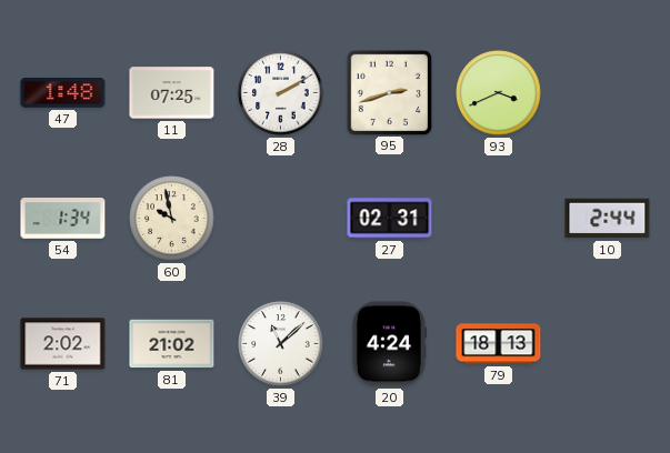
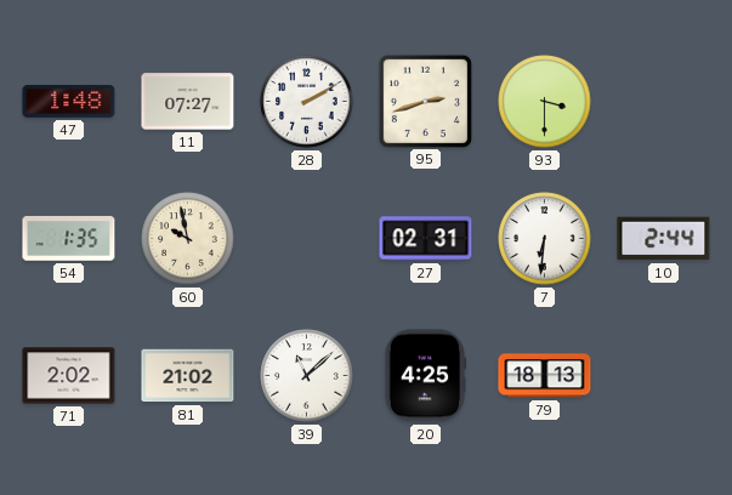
11: 07:25 -> 07:27
93: 3:41 -> 3:30
54: 1:34 -> 1:35
7: none -> 6:31
20: 4:24 -> 4:25
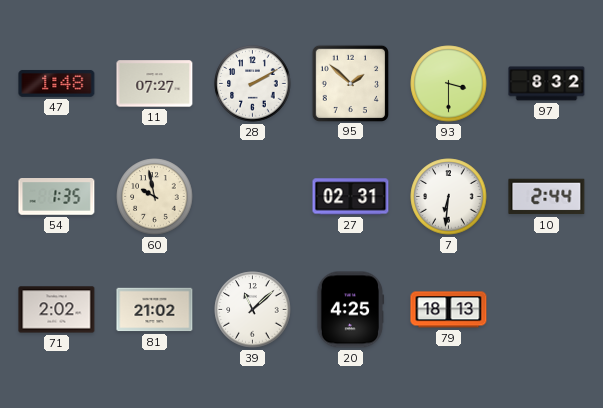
95: 2:42 -> 1:52
97: none -> 8:32
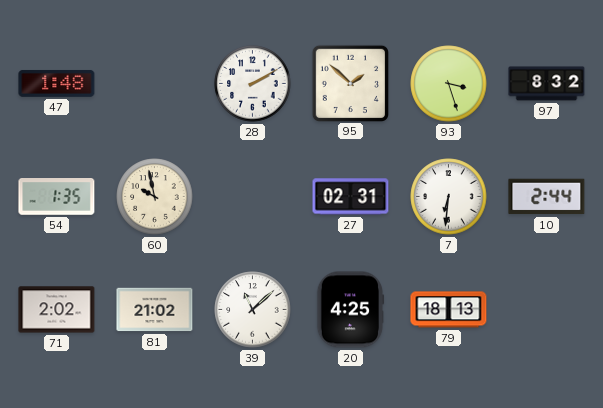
11: 07:27 -> none
93: 3:30 -> 3:27
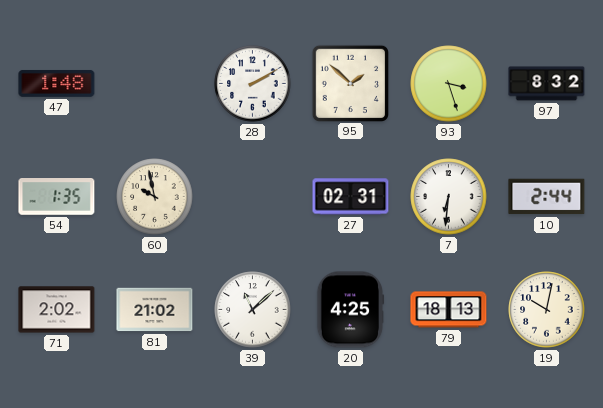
19: none -> 10:02
